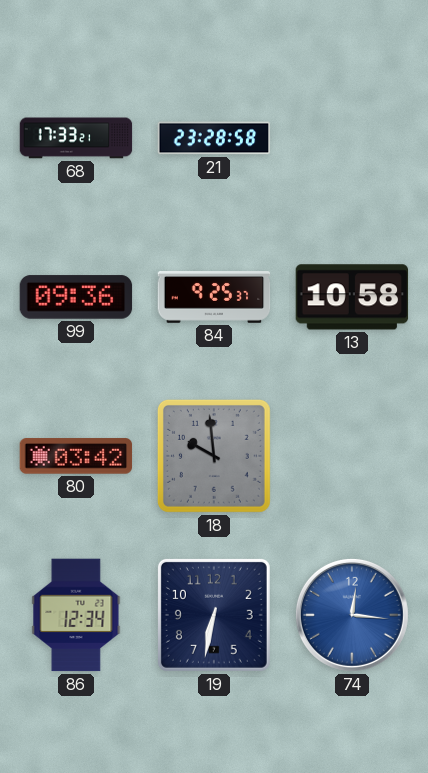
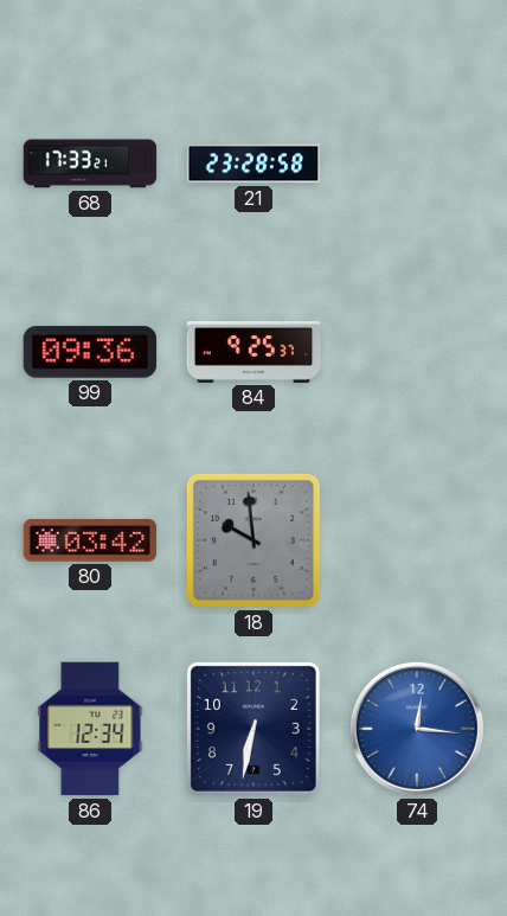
13: 10:58 -> none
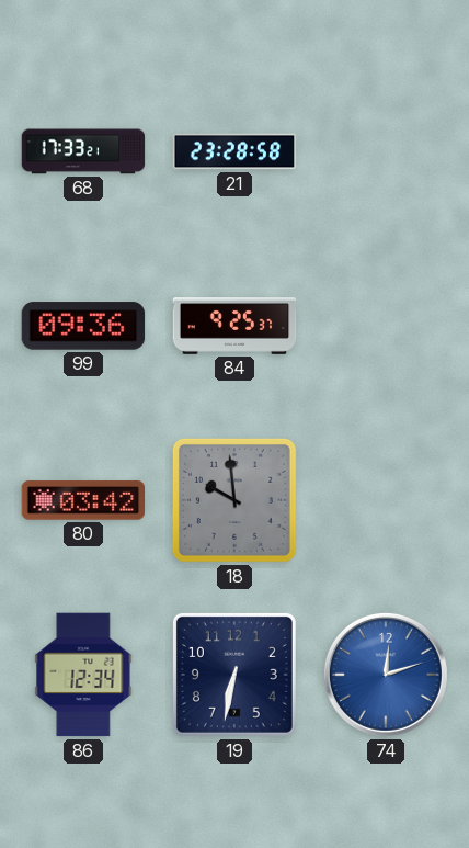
74: 12:16 -> 12:12
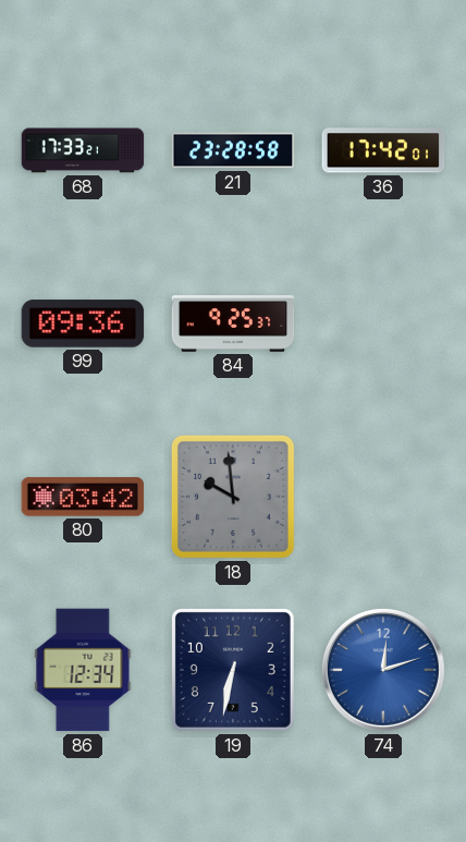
36: none -> 17:42
